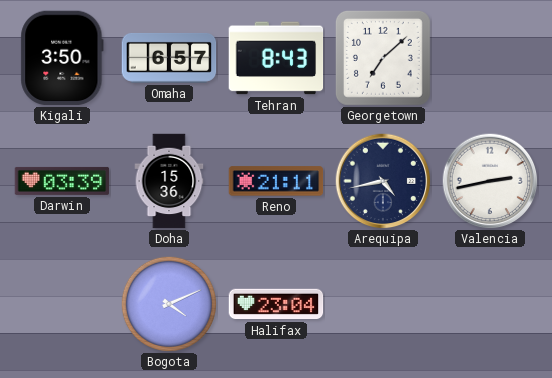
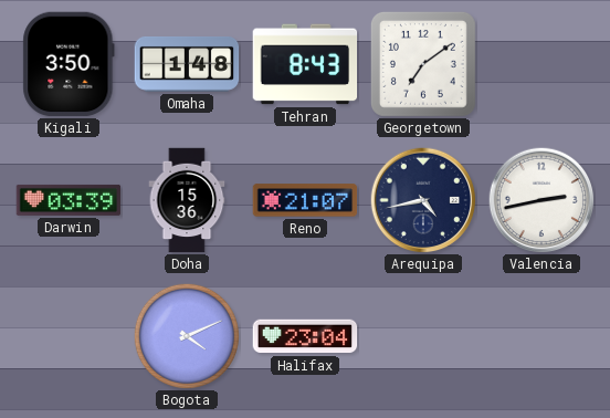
Omaha: 6:57 -> 1:48
Georgetown: 7:08 -> 7:09
Reno: 21:11 -> 21:07
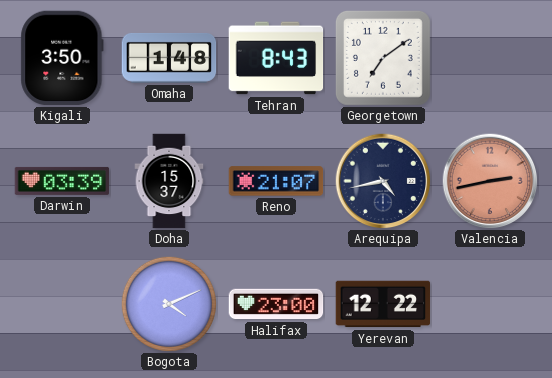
Doha: 15:36 -> 15:37
Valencia dial: white -> salmon
Halifax: 23:04 -> 23:00
Yerevan: none -> 12:22
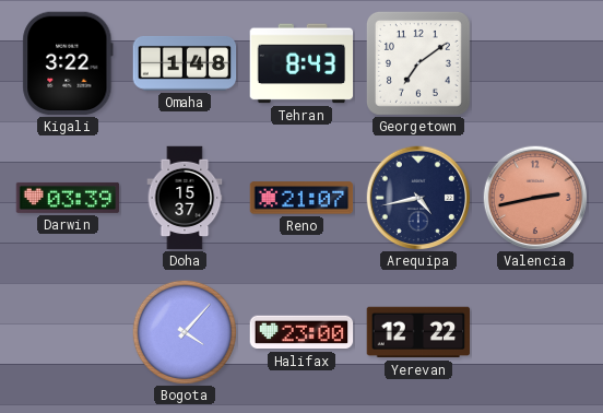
Kigali: 3:50 -> 3:22
Bogota: 4:11 -> 4:07
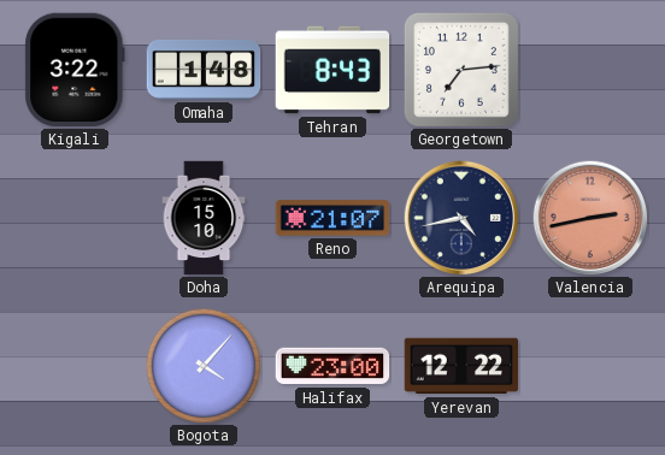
Georgetown: 7:09 -> 7:14
Darwin: 03:39 -> none
Doha: 15:37 -> 15:10
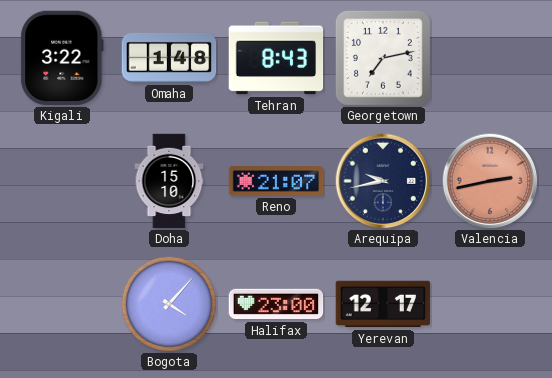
Georgetown: 7:14 -> 7:13
Arequipa: 4:43 -> 9:43
Yerevan: 12:22 -> 12:17
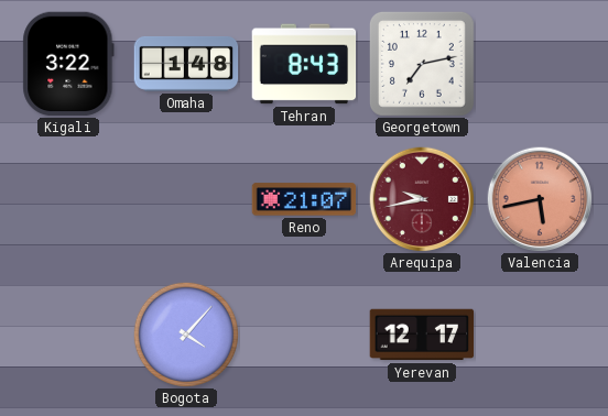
Doha: 15:10 -> none
Arequipa dial: navy -> burgundy
Valencia: 2:43 -> 5:43
Halifax: 23:00 -> none
